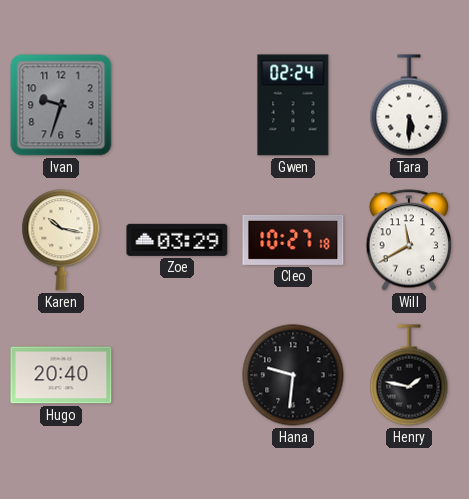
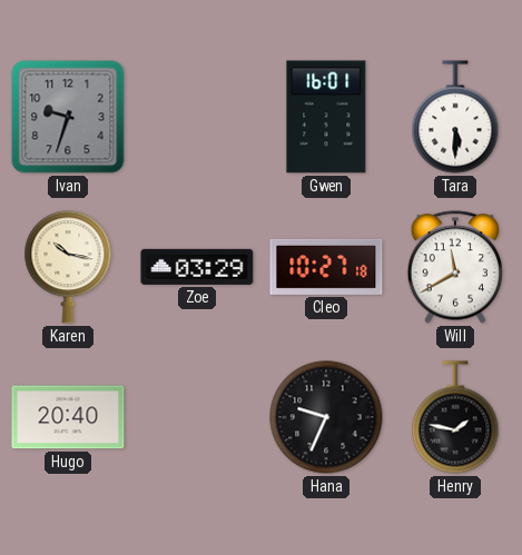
Gwen: 02:24 -> 16:01
Hana: 9:31 -> 9:34
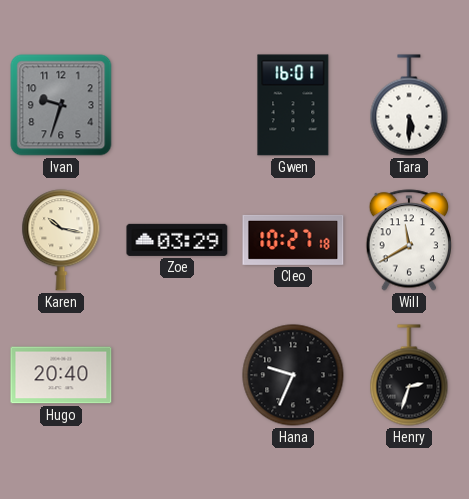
Henry: 1:47 -> 2:33
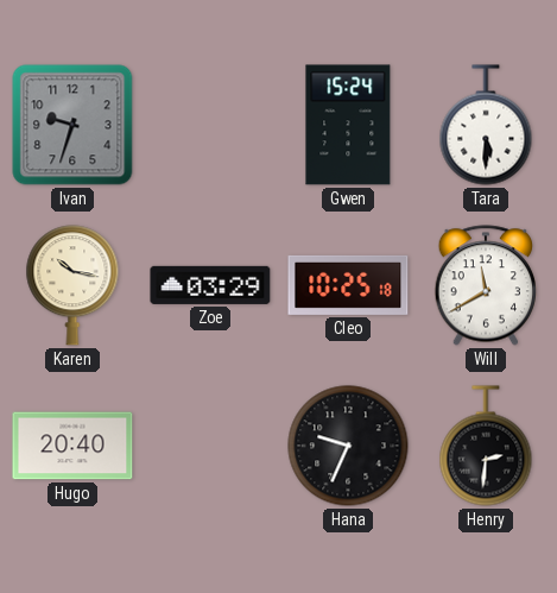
Gwen: 16:01 -> 15:24
Cleo: 10:27 -> 10:25
Henry: 2:33 -> 2:31
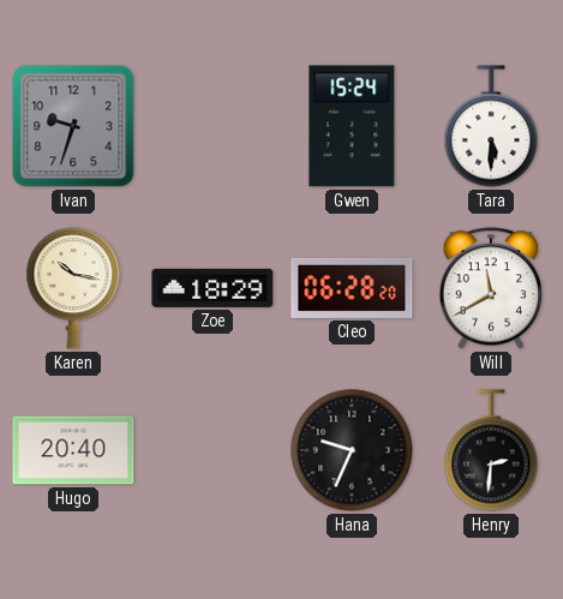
Zoe: 03:29 -> 18:29
Cleo: 10:25 -> 06:28
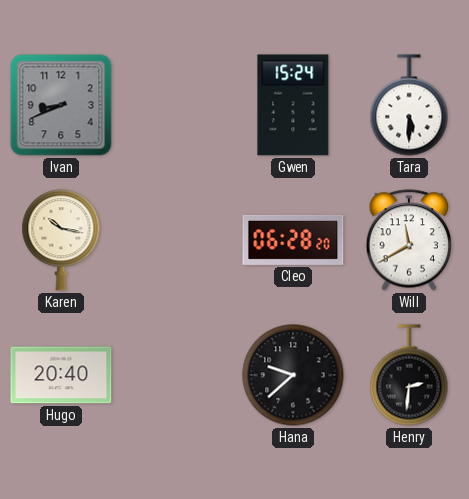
Ivan: 9:33 -> 8:41
Zoe: 18:29 -> none
Hana: 9:34 -> 9:38
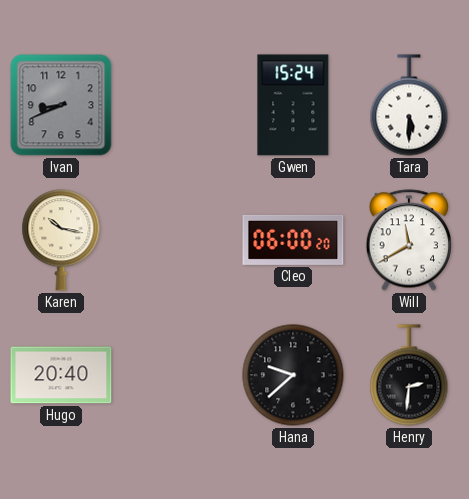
Cleo: 06:28 -> 06:00
